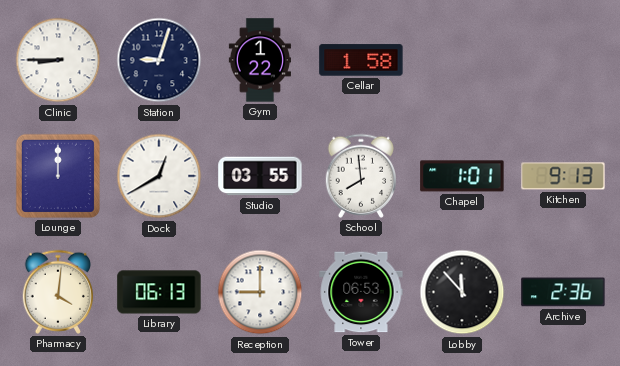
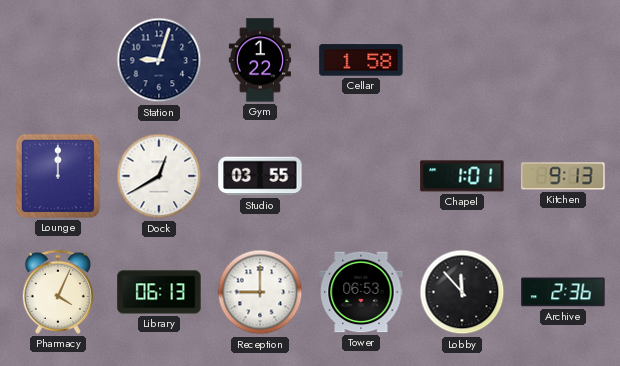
Clinic: 8:45 -> none
School: 7:59 -> none
Pharmacy: 4:01 -> 4:04
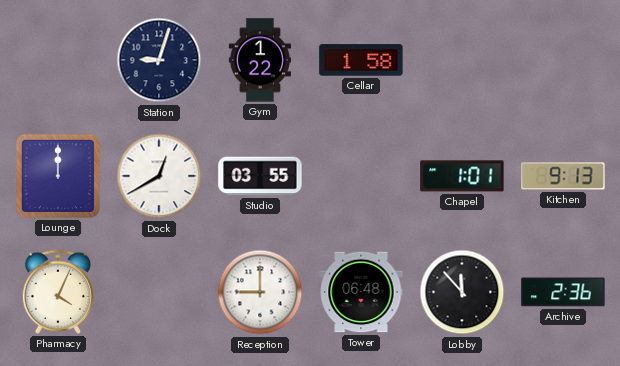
Library: 06:13 -> none
Tower: 06:53 -> 06:48
